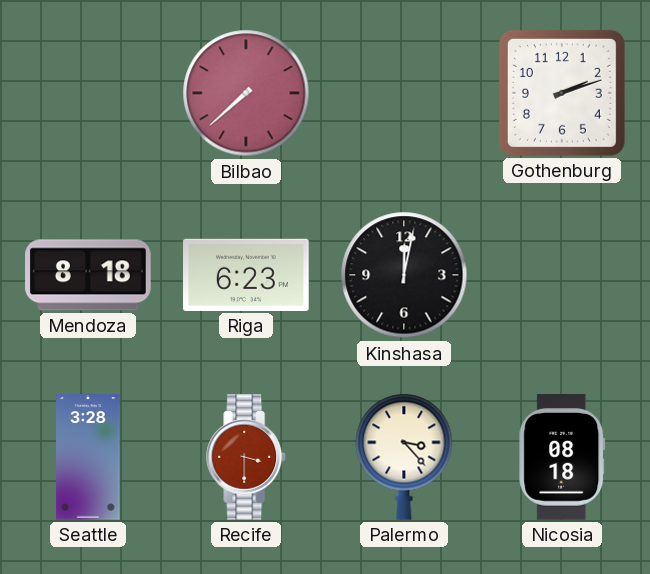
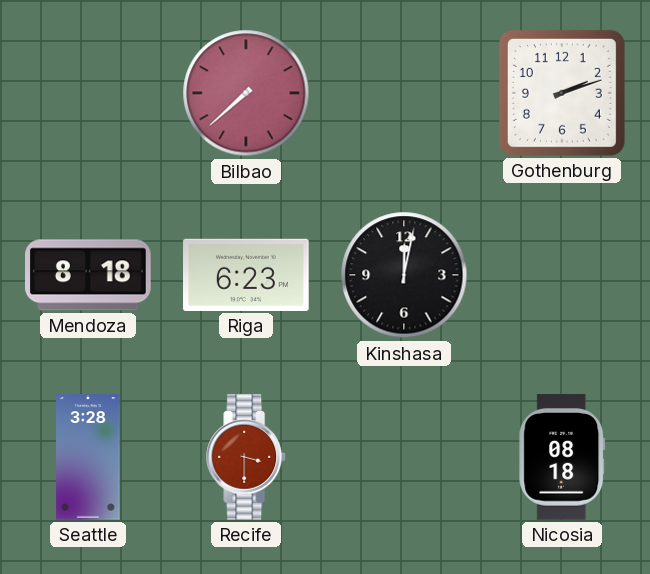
Palermo: 3:23 -> none
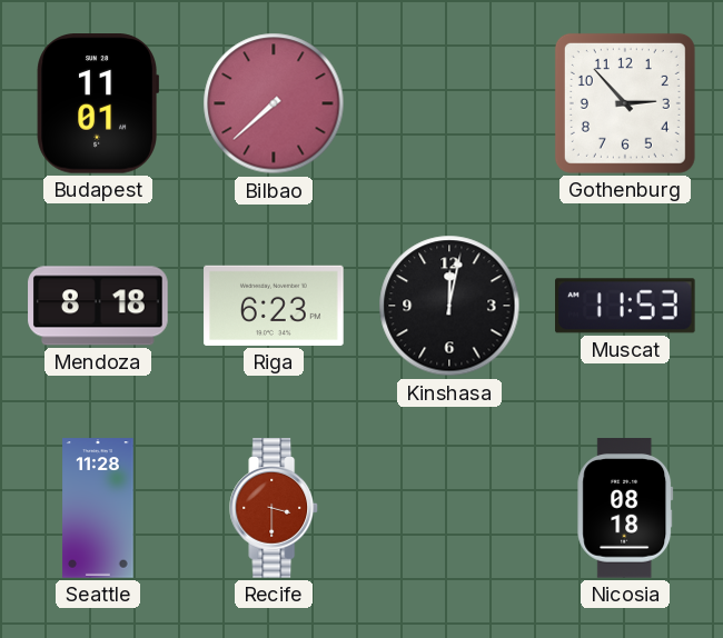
Budapest: none -> 11:01
Gothenburg: 2:12 -> 2:53
Muscat: none -> 11:53
Seattle: 3:28 -> 11:28
